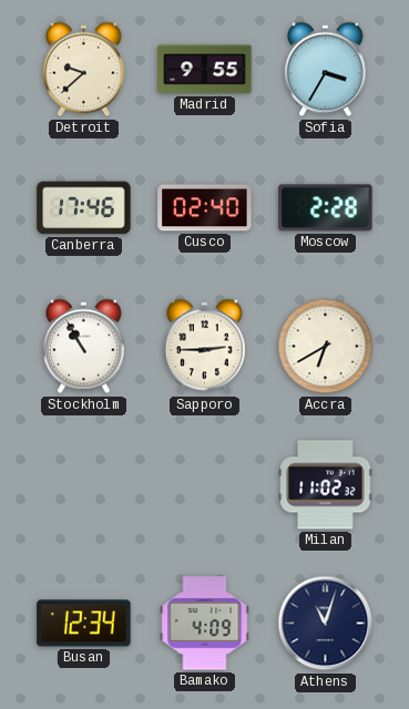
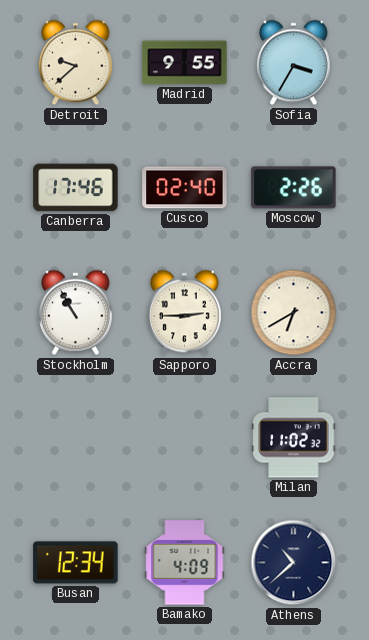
Moscow: 2:28 -> 2:26
Athens: 11:03 -> 10:38
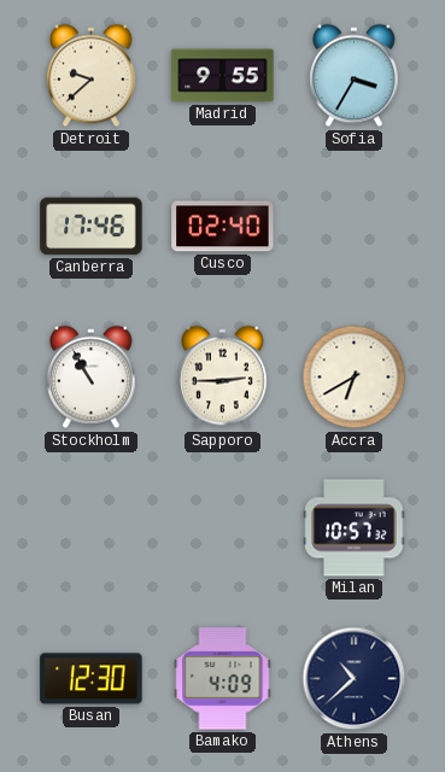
Moscow: 2:26 -> none
Milan: 11:02 -> 10:57
Busan: 12:34 -> 12:30
